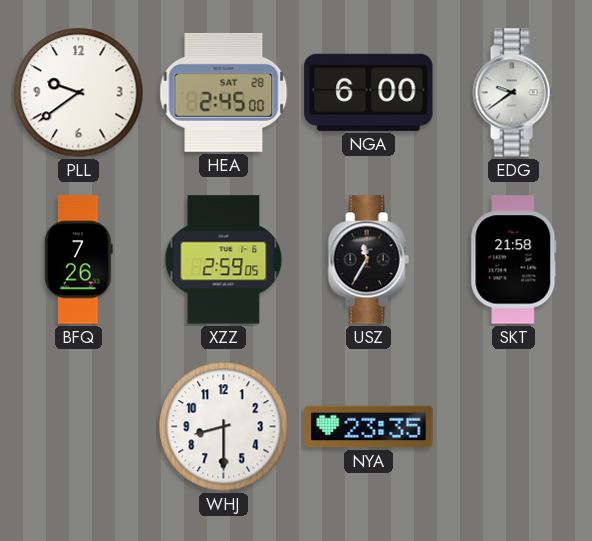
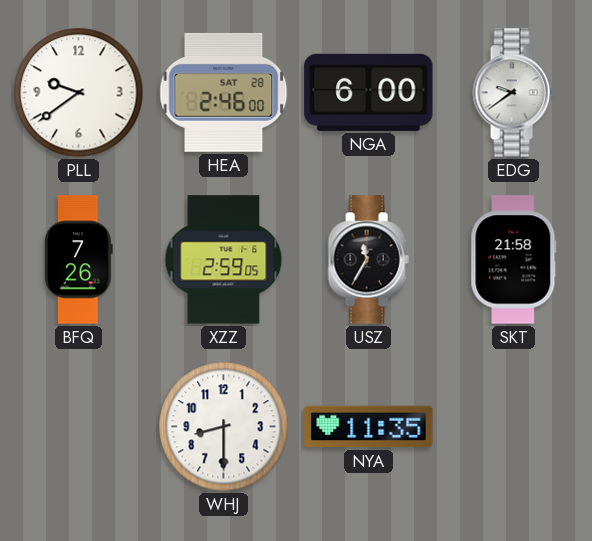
HEA: 2:45 -> 2:46
NYA: 23:35 -> 11:35
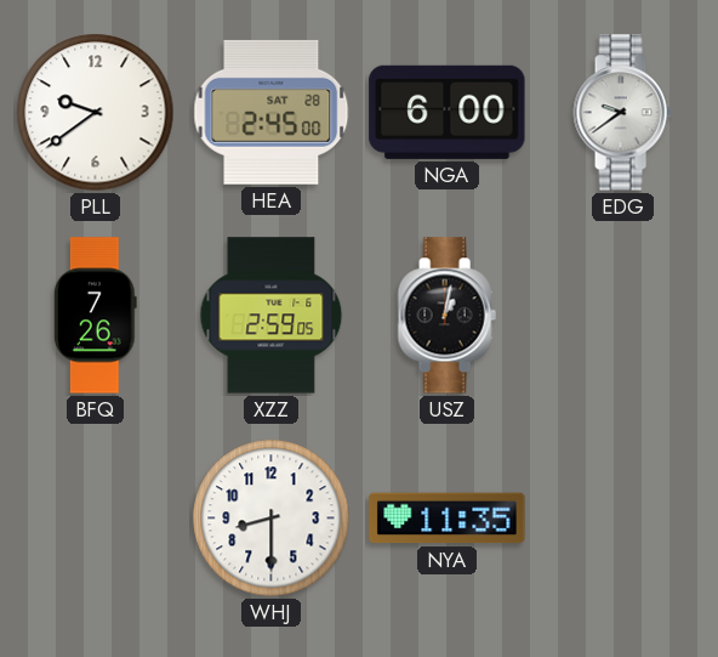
HEA: 2:46 -> 2:45
USZ: 11:35 -> 1:02
SKT: 21:58 -> none
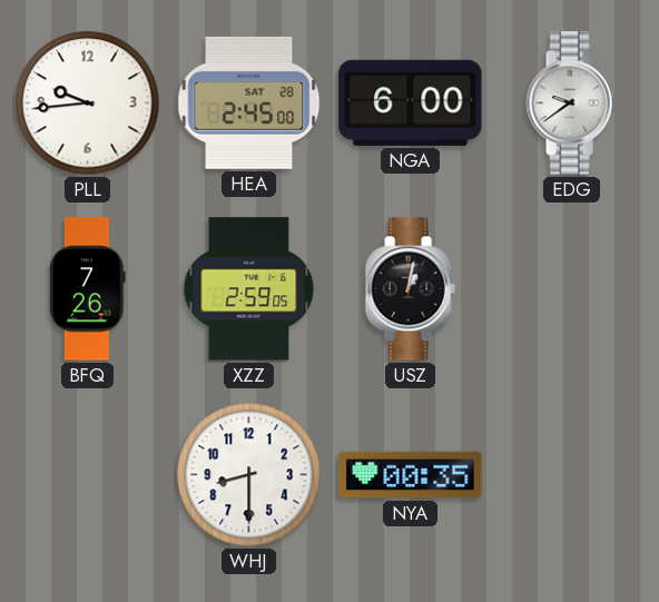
PLL: 9:39 -> 9:44
NYA: 11:35 -> 00:35
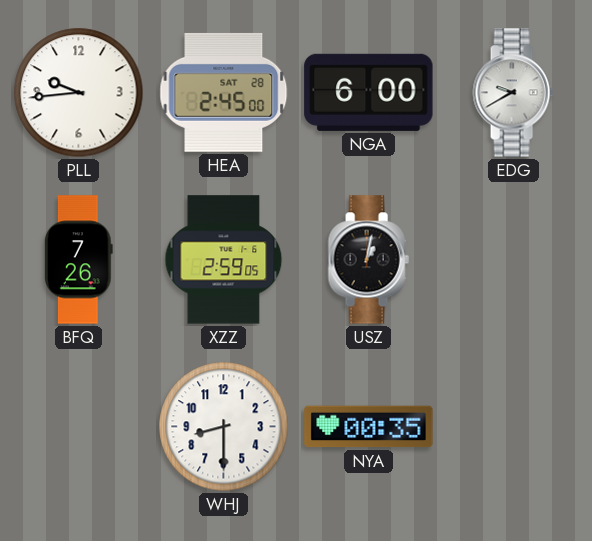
EDG: 9:39 -> 9:40
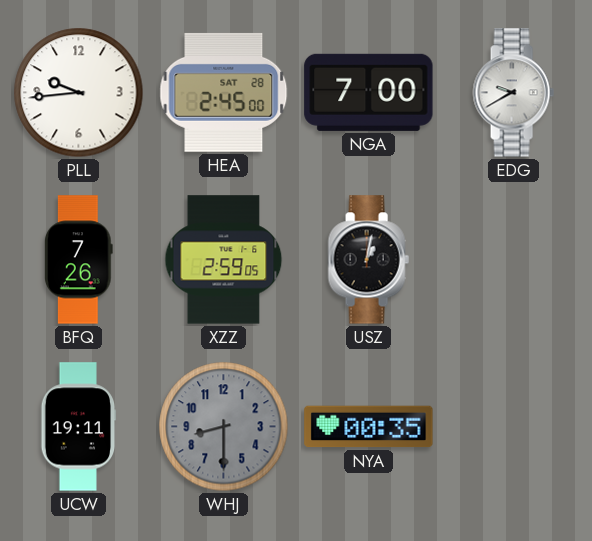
NGA: 6:00 -> 7:00
UCW: none -> 19:11
WHJ dial: white -> grey
